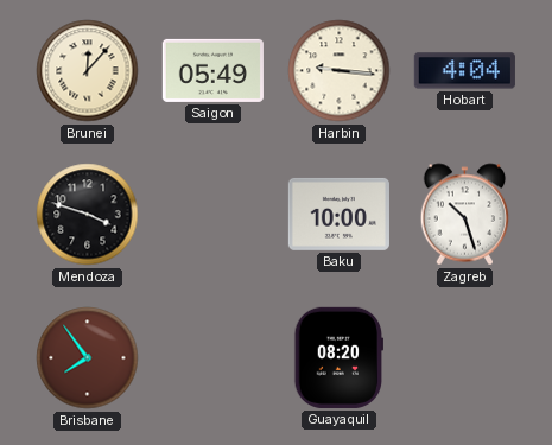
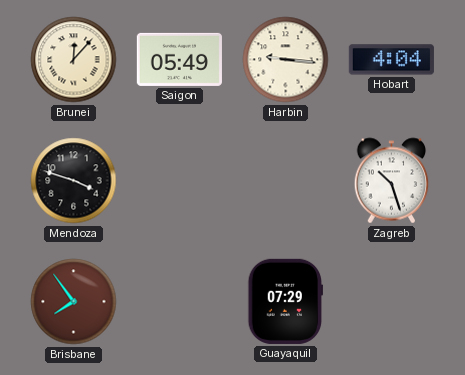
Baku: 10:00 -> none
Guayaquil: 08:20 -> 07:29
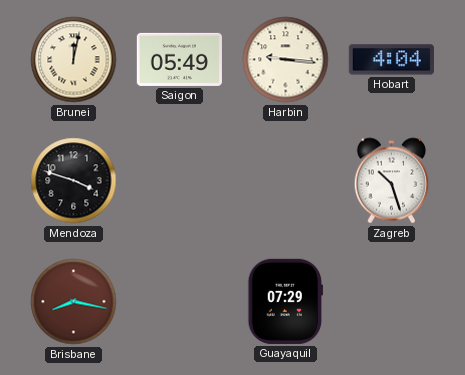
Brunei: 12:07 -> 12:02
Brisbane: 7:54 -> 8:17
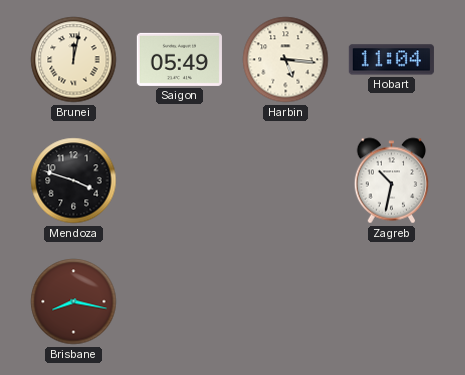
Harbin: 9:16 -> 5:16
Hobart: 4:04 -> 11:04
Zagreb: 10:27 -> 10:32
Guayaquil: 07:29 -> none
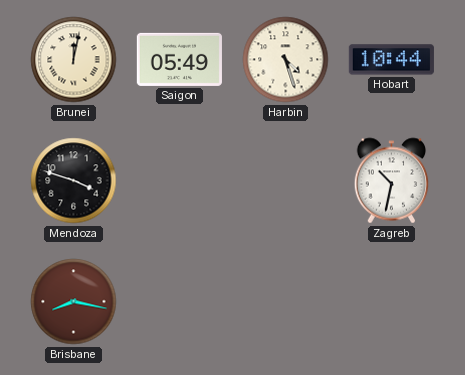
Harbin: 5:16 -> 4:27
Hobart: 11:04 -> 10:44
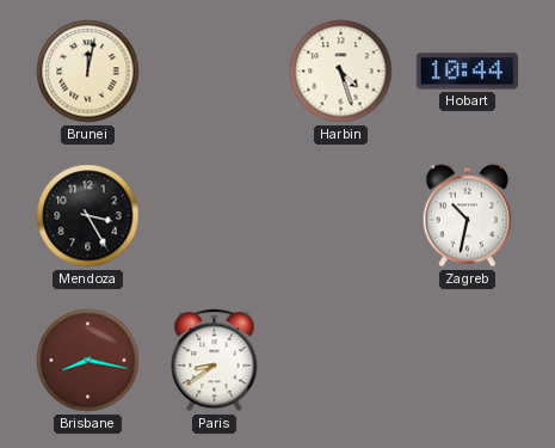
Saigon: 05:49 -> none
Mendoza: 3:48 -> 3:25
Paris: none -> 8:39
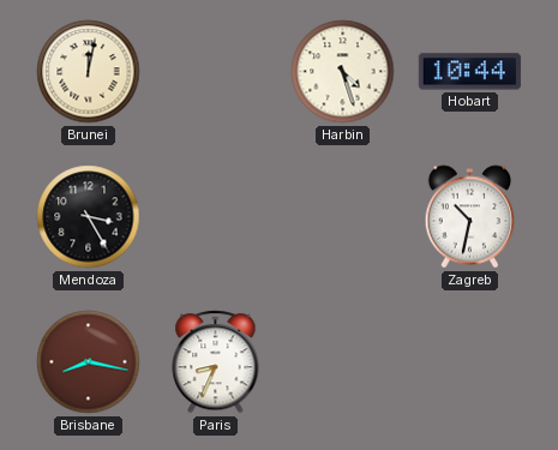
Paris: 8:39 -> 8:34
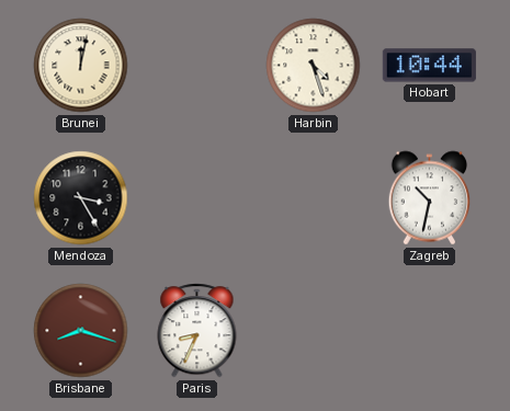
Brisbane: 8:17 -> 8:18
